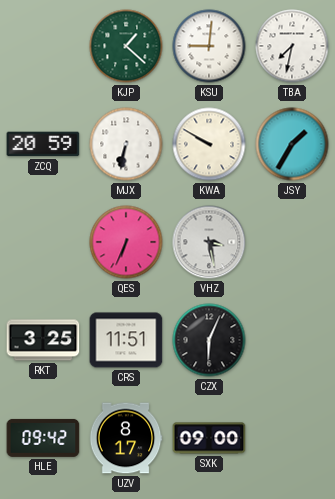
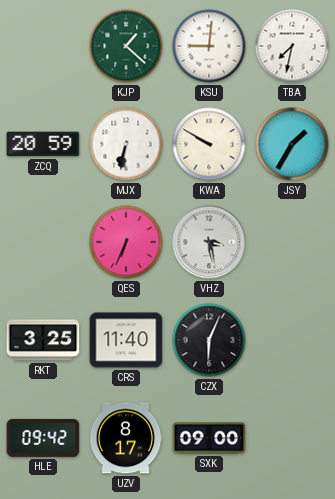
CRS: 11:51 -> 11:40
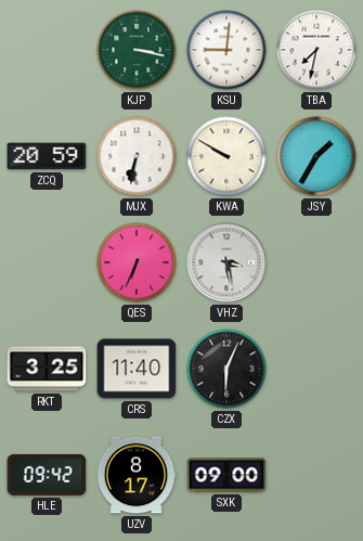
KJP: 1:22 -> 3:17
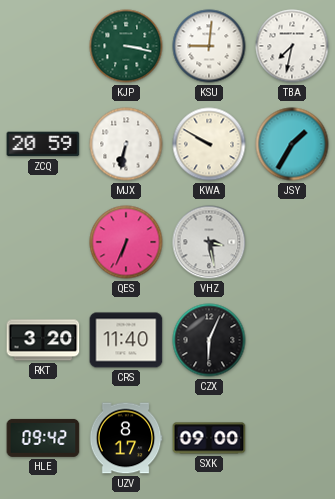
RKT: 3:25 -> 3:20
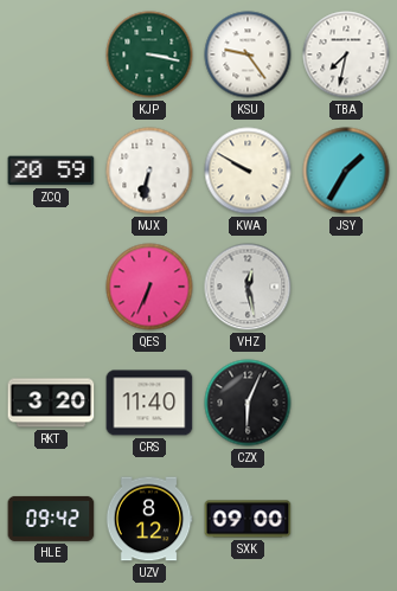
KSU: 9:01 -> 9:24
VHZ: 3:28 -> 12:28
UZV: 8:17 -> 8:12
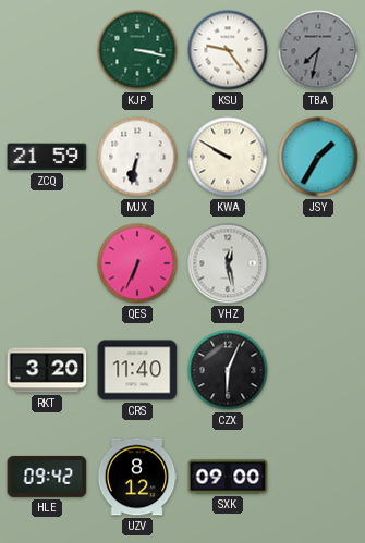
TBA dial: white -> grey
ZCQ: 20:59 -> 21:59
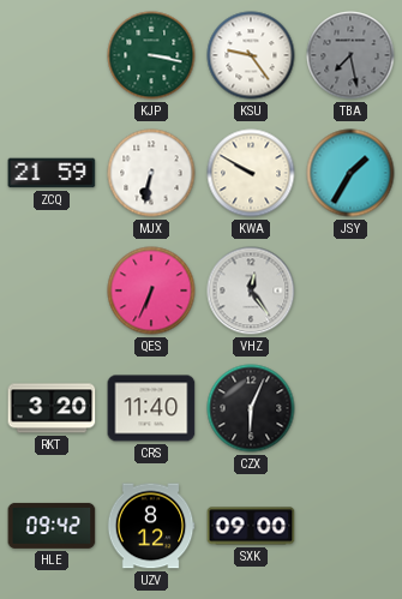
TBA: 7:32 -> 7:28
VHZ: 12:28 -> 12:24
